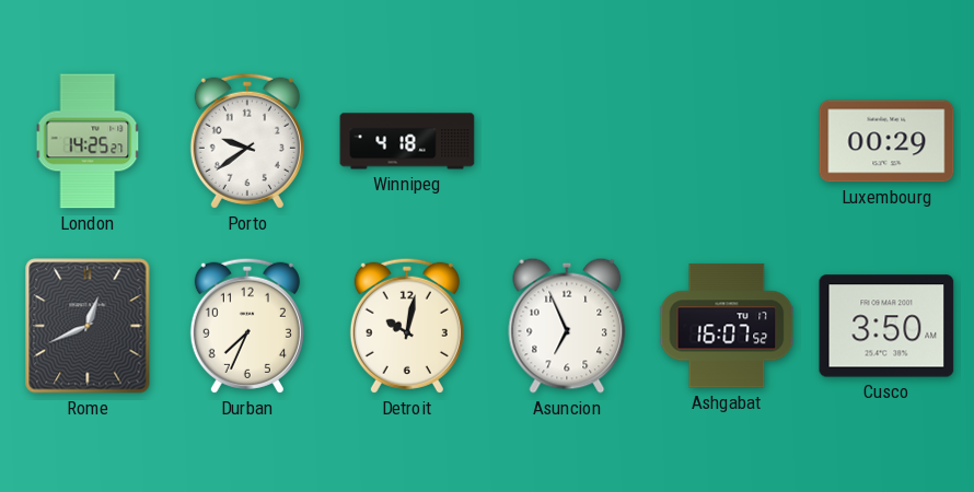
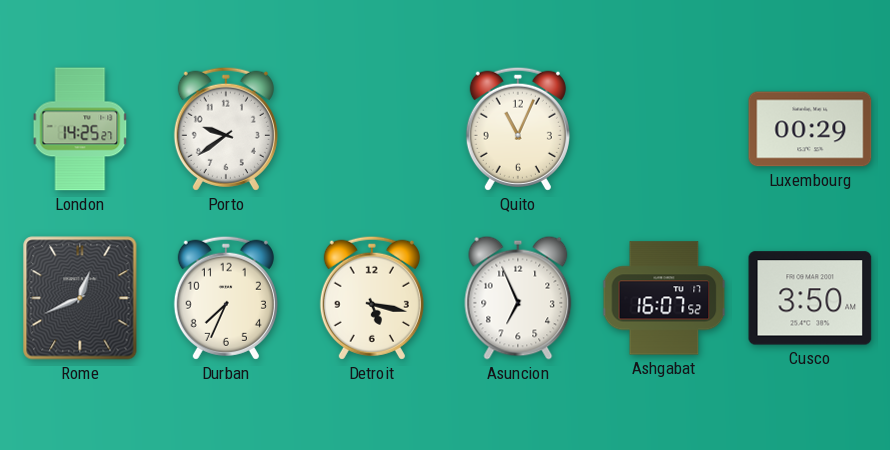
Winnipeg: 4:18 -> none
Quito: none -> 11:04
Detroit: 10:02 -> 5:17
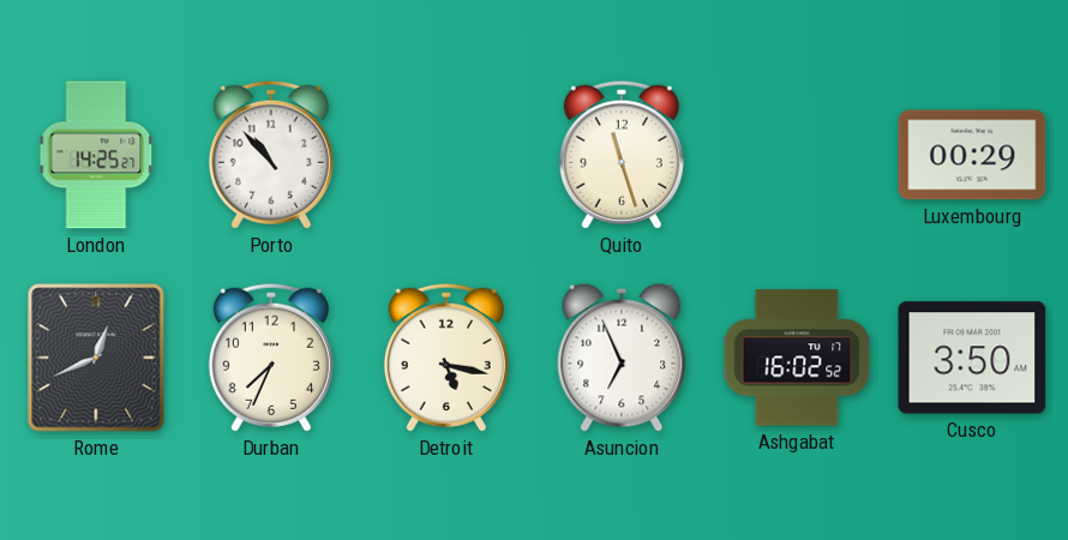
Porto: 9:39 -> 10:53
Quito: 11:04 -> 11:27
Ashgabat: 16:07 -> 16:02
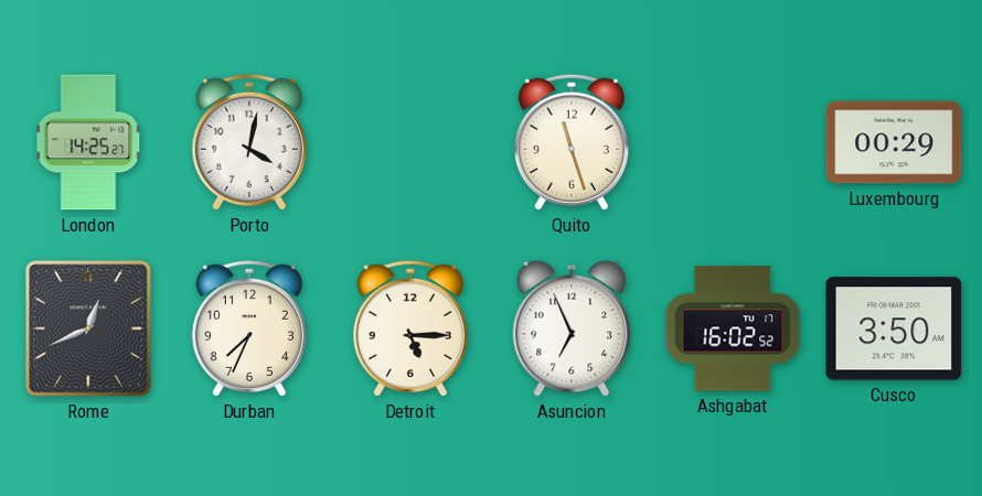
Porto: 10:53 -> 4:02
Detroit: 5:17 -> 5:15
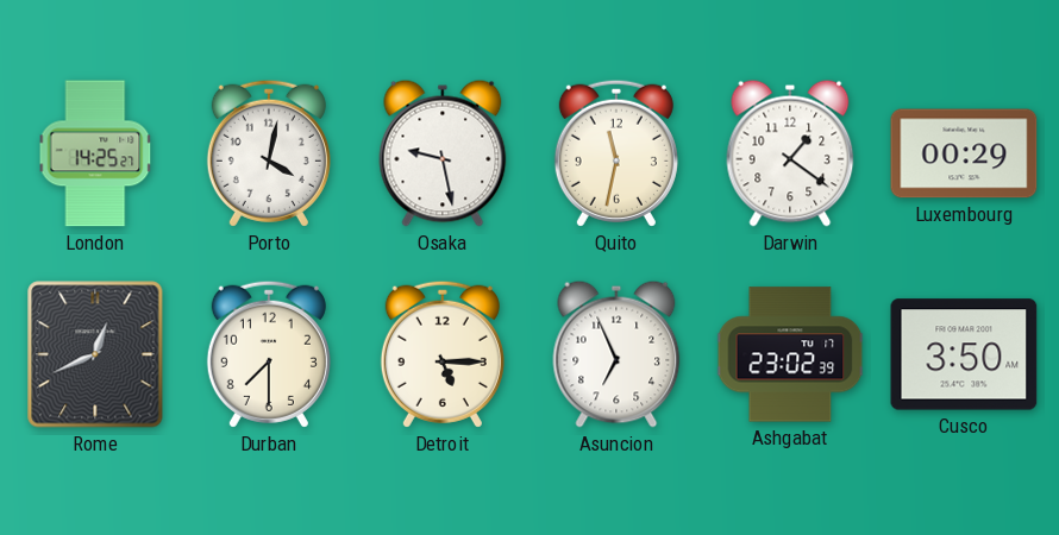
Osaka: none -> 9:28
Quito: 11:27 -> 11:32
Darwin: none -> 1:21
Durban: 7:34 -> 7:30
Ashgabat: 16:02 -> 23:02
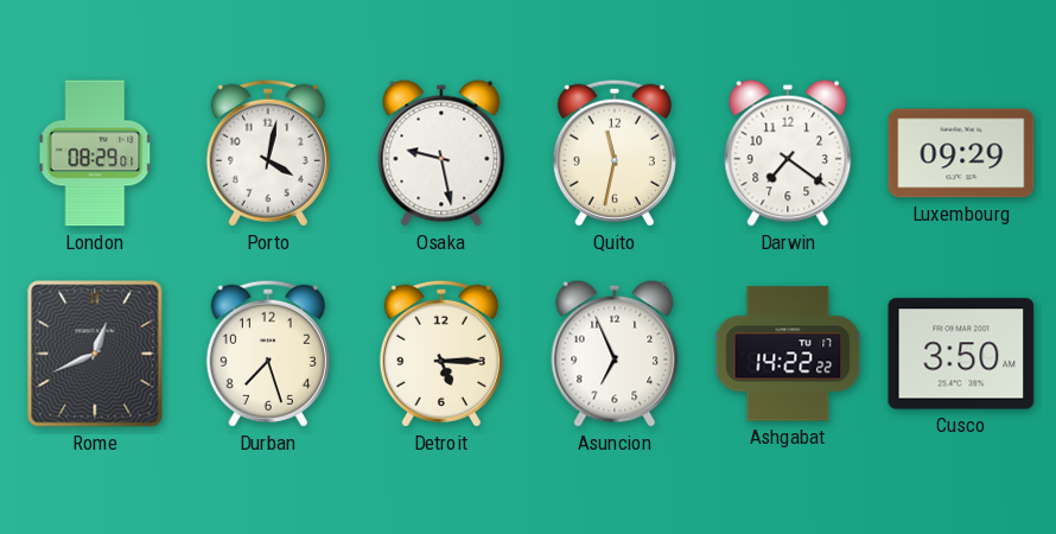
London: 14:25 -> 08:29
Darwin: 1:21 -> 7:21
Luxembourg: 00:29 -> 09:29
Durban: 7:30 -> 7:27
Ashgabat: 23:02 -> 14:22
